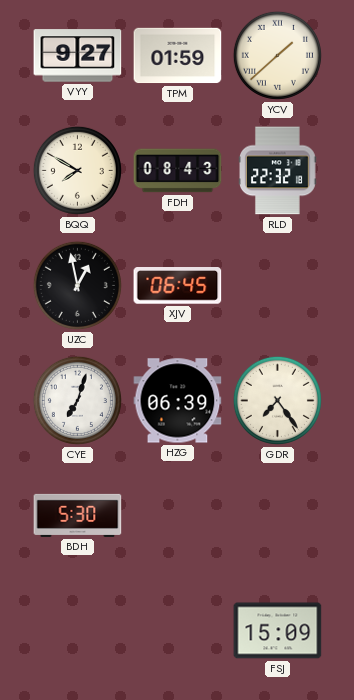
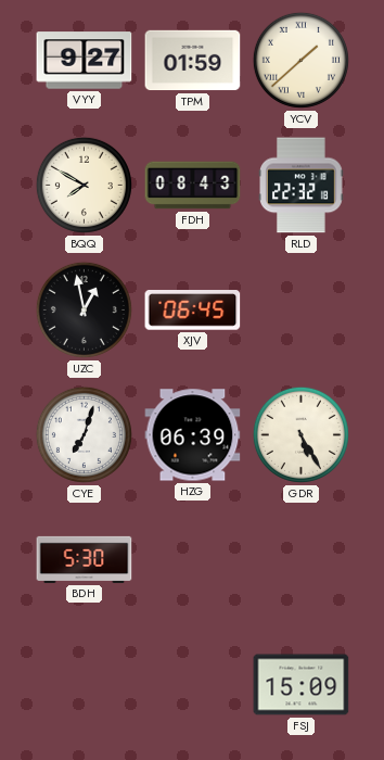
GDR: 7:24 -> 5:25
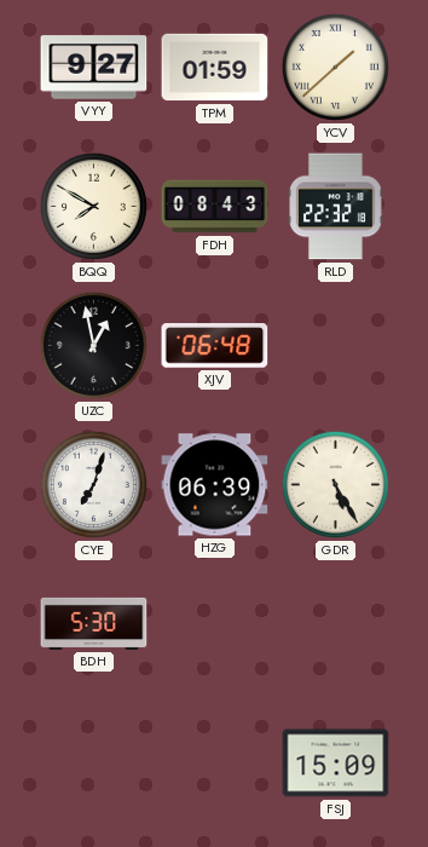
XJV: 06:45 -> 06:48
